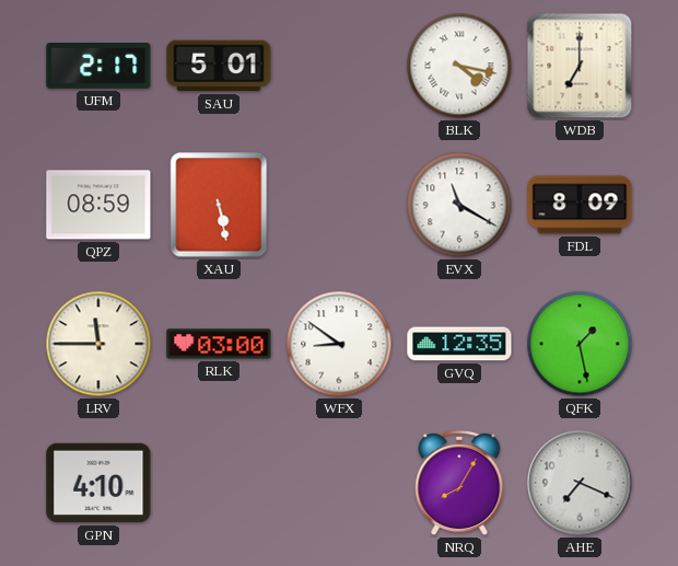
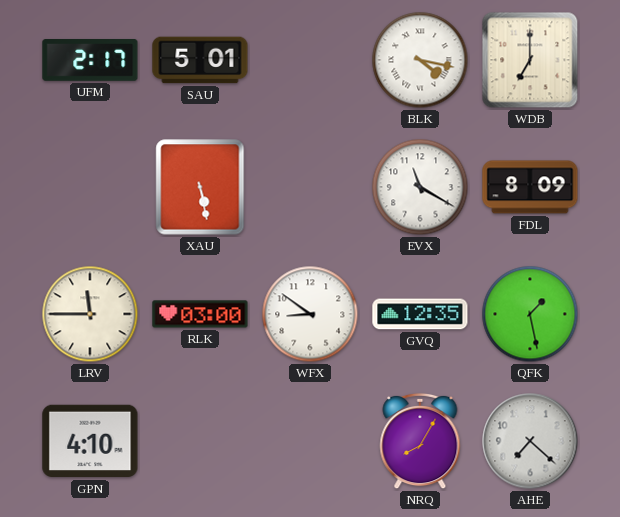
QPZ: 08:59 -> none
AHE: 7:19 -> 7:22
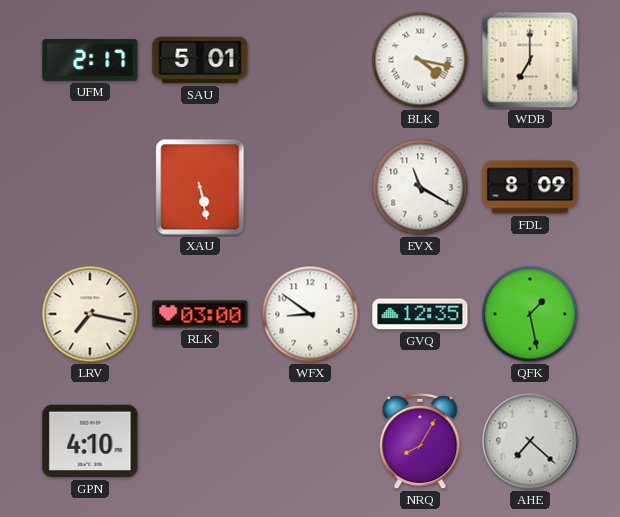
LRV: 11:45 -> 7:17
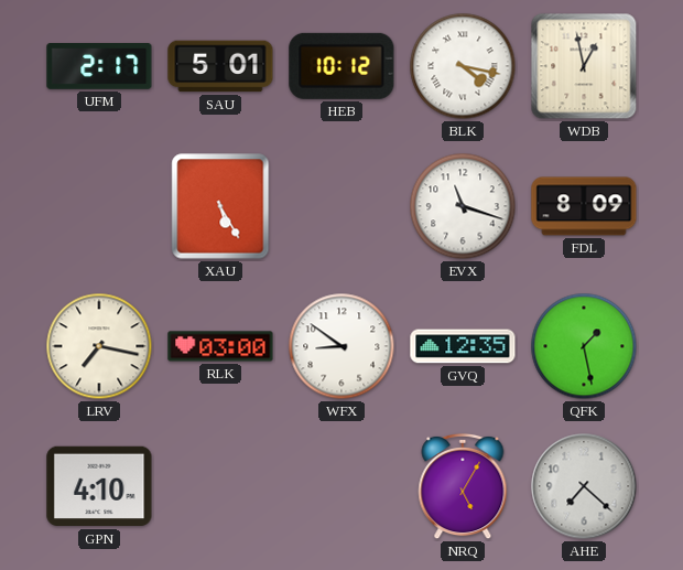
HEB: none -> 10:12
WDB: 7:00 -> 12:58
XAU: 5:28 -> 5:25
EVX: 11:20 -> 11:18
NRQ: 8:05 -> 5:05
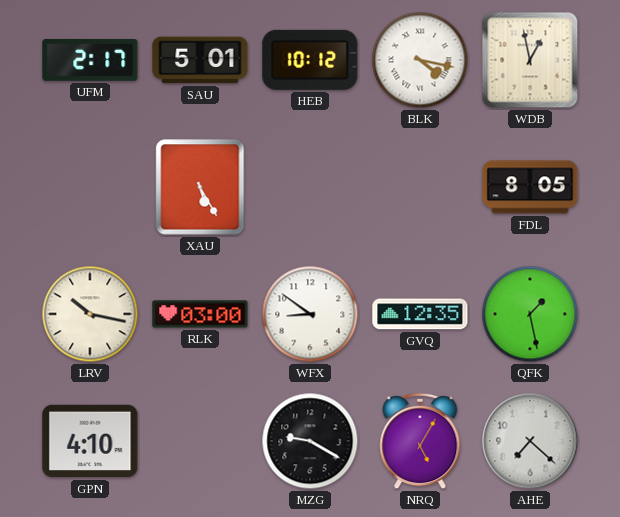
EVX: 11:18 -> none
FDL: 8:09 -> 8:05
LRV: 7:17 -> 10:17
MZG: none -> 9:20
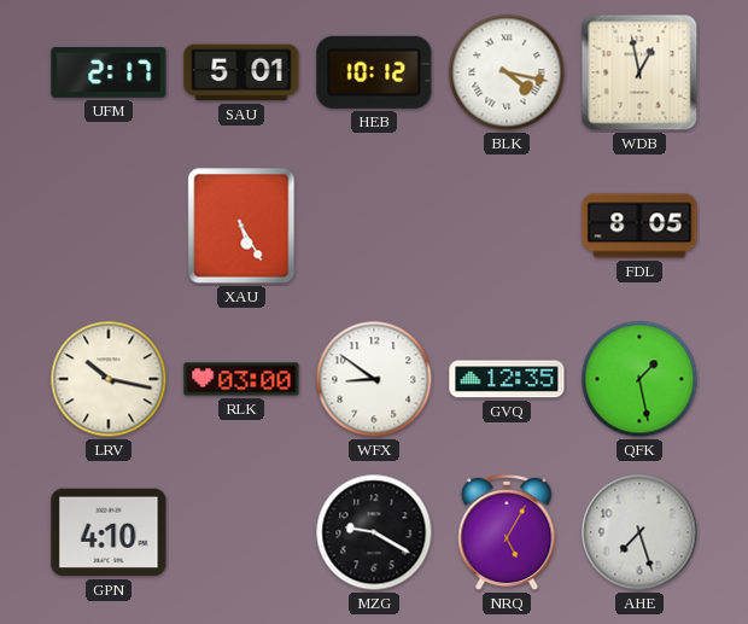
AHE: 7:22 -> 7:27
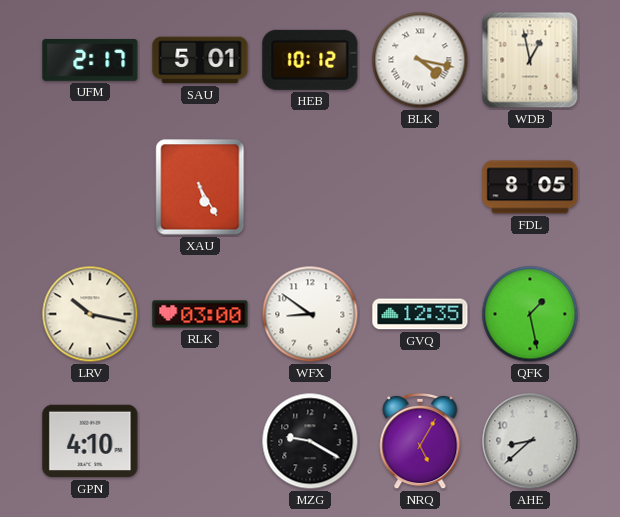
AHE: 7:27 -> 8:38
